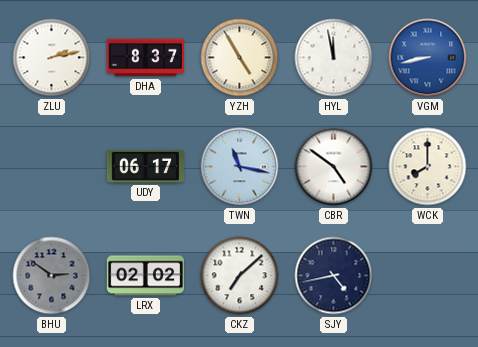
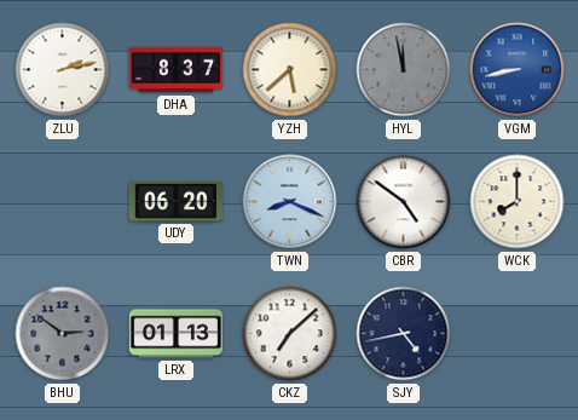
YZH: 4:55 -> 5:38
HYL dial: white -> grey
UDY: 06:17 -> 06:20
TWN: 11:17 -> 8:19
LRX: 02:02 -> 01:13
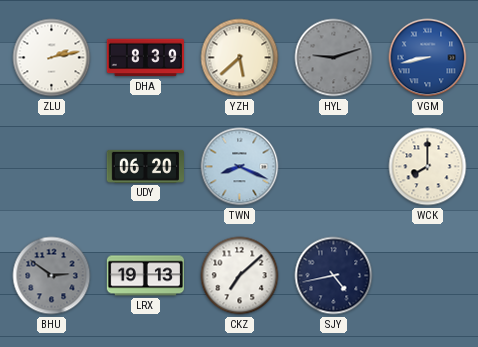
DHA: 8:37 -> 8:39
HYL: 11:58 -> 9:12
CBR: 4:51 -> none
LRX: 01:13 -> 19:13
